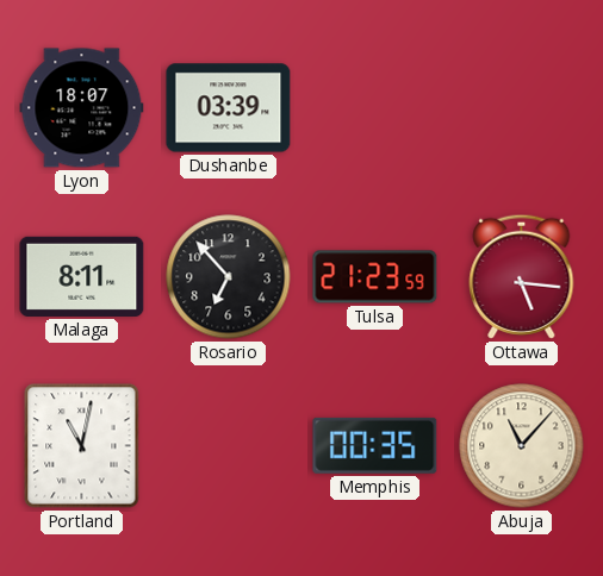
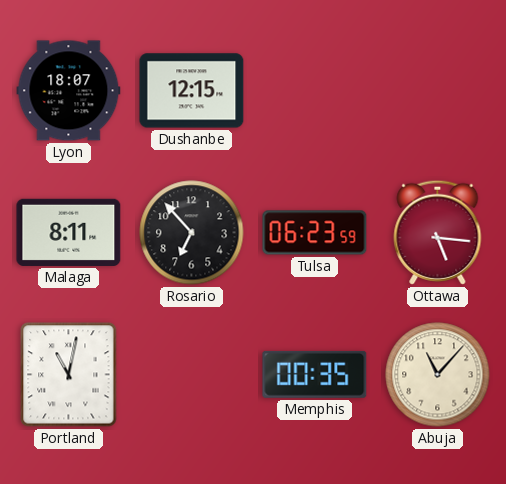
Dushanbe: 03:39 -> 12:15
Tulsa: 21:23 -> 06:23
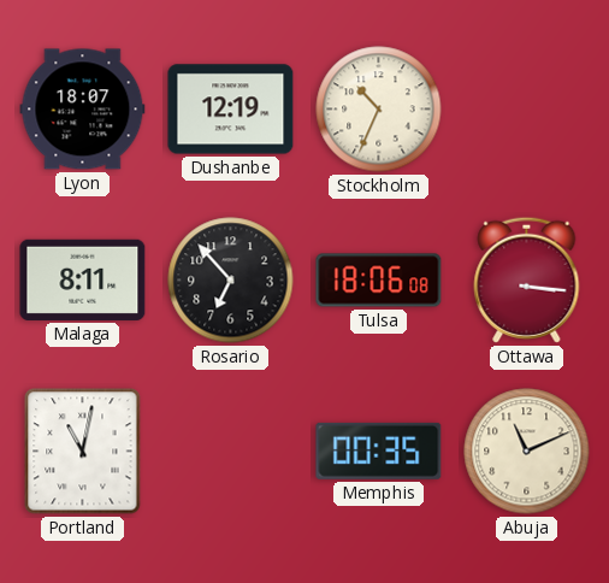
Dushanbe: 12:15 -> 12:19
Stockholm: none -> 10:34
Tulsa: 06:23 -> 18:06
Ottawa: 5:16 -> 3:16
Abuja: 11:07 -> 11:11
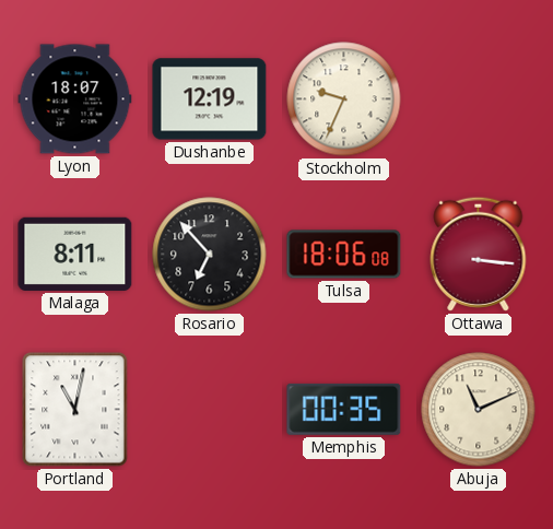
Stockholm: 10:34 -> 9:34
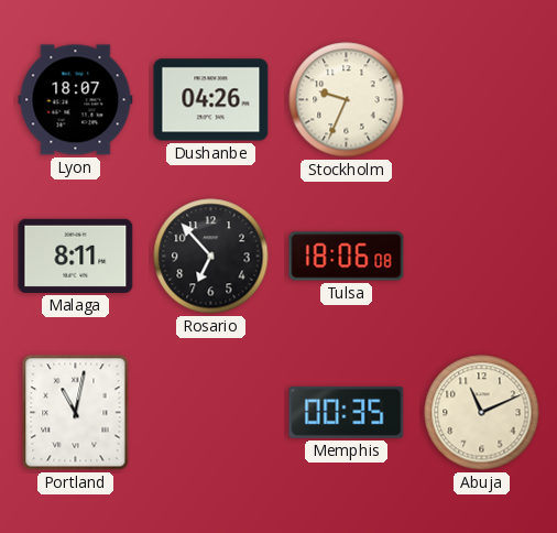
Dushanbe: 12:19 -> 04:26
Ottawa: 3:16 -> none
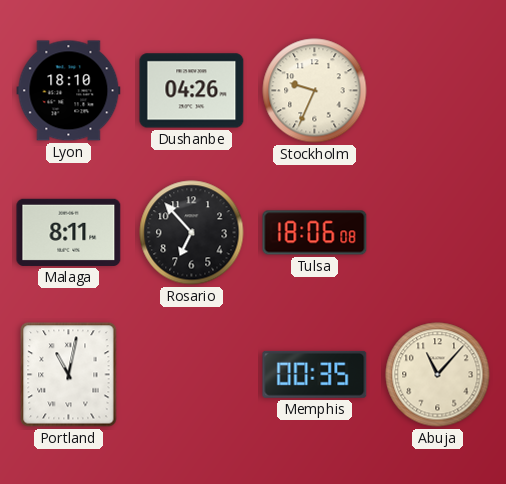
Lyon: 18:07 -> 18:10
Abuja: 11:11 -> 11:07
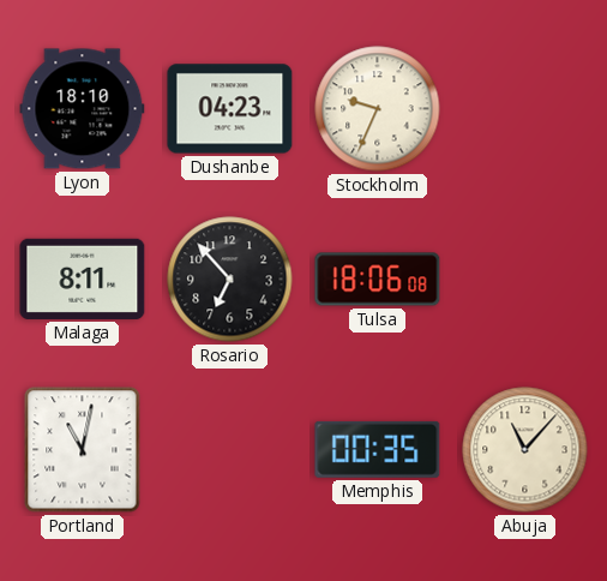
Dushanbe: 04:26 -> 04:23
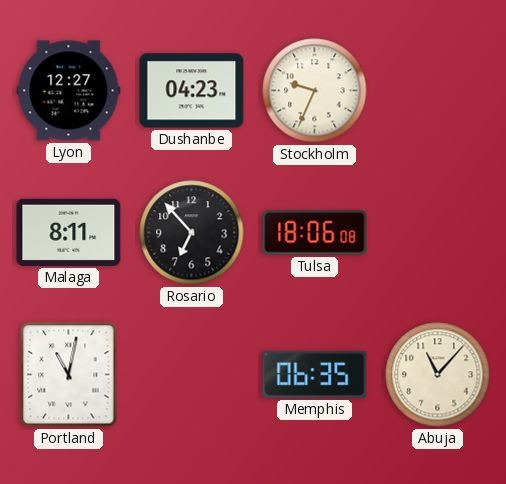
Lyon: 18:10 -> 12:27
Memphis: 00:35 -> 06:35
